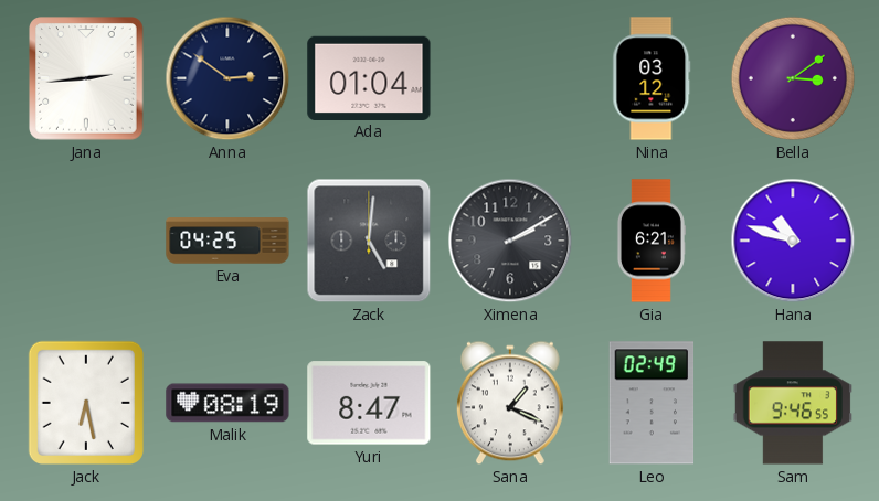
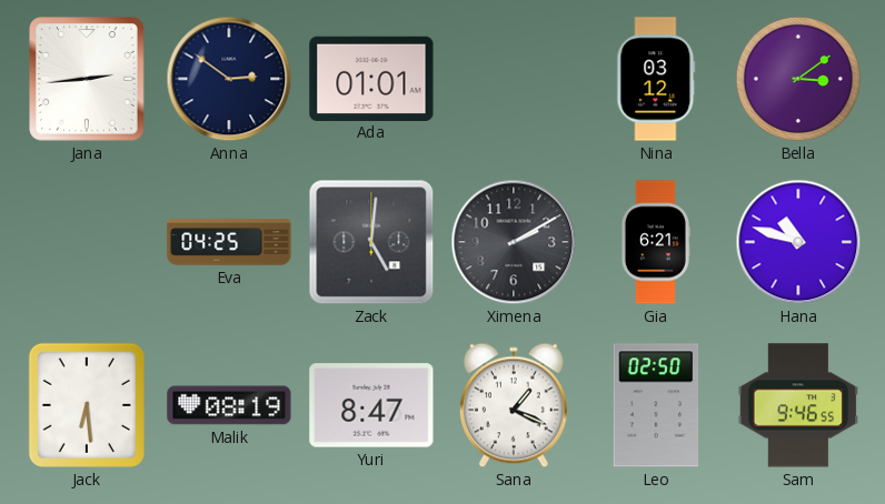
Ada: 01:04 -> 01:01
Jack: 6:28 -> 6:29
Leo: 02:49 -> 02:50
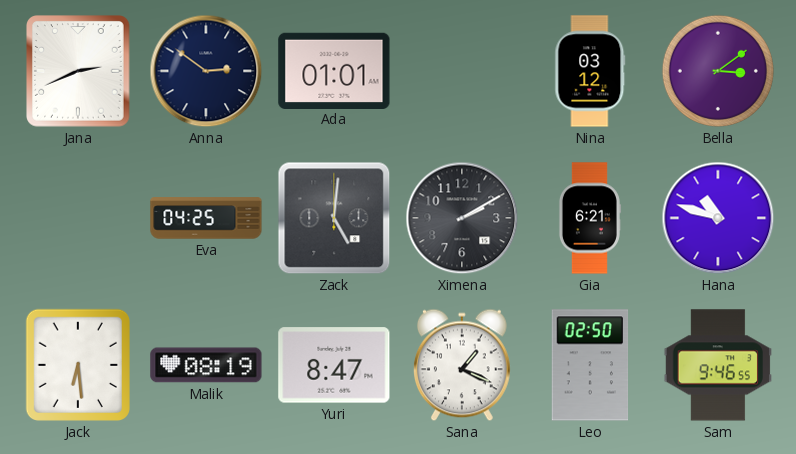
Jana: 2:44 -> 2:41
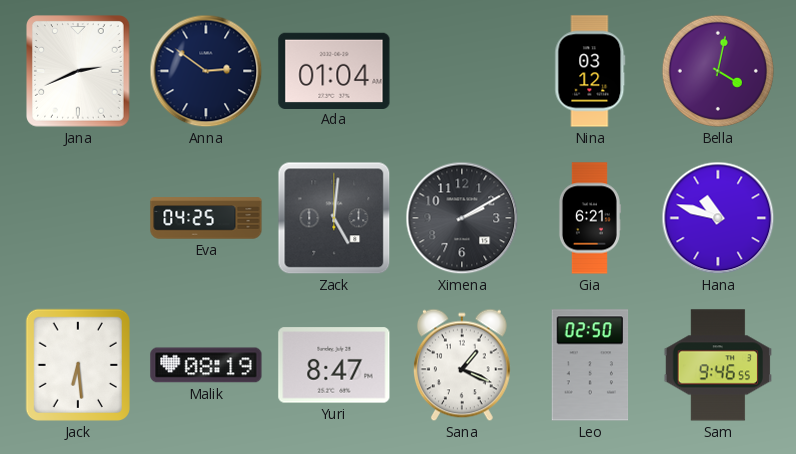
Ada: 01:01 -> 01:04
Bella: 3:09 -> 4:02
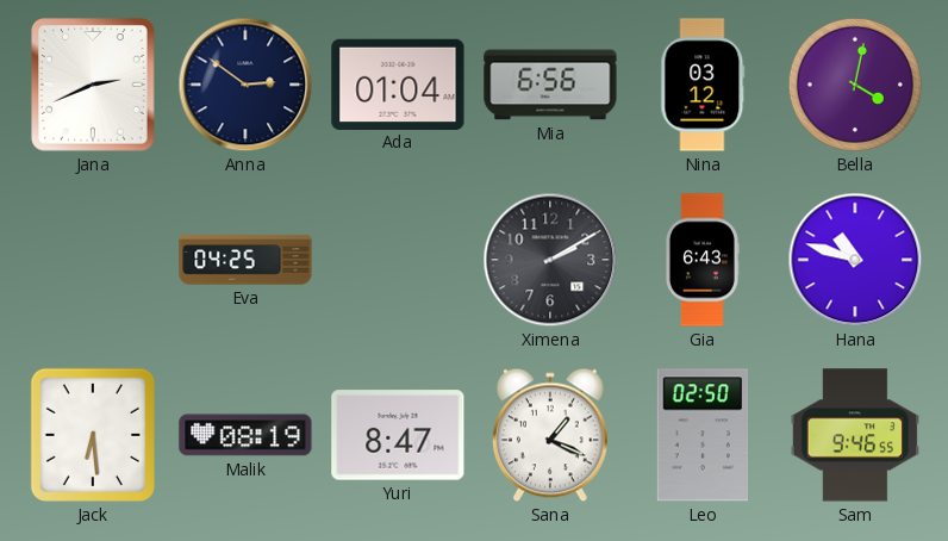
Mia: none -> 6:56
Zack: 5:01 -> none
Gia: 6:21 -> 6:43
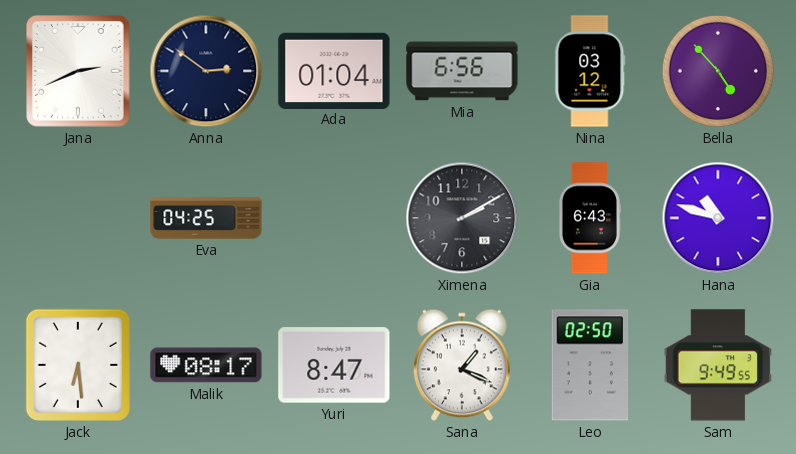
Bella: 4:02 -> 4:53
Malik: 08:19 -> 08:17
Sam: 9:46 -> 9:49
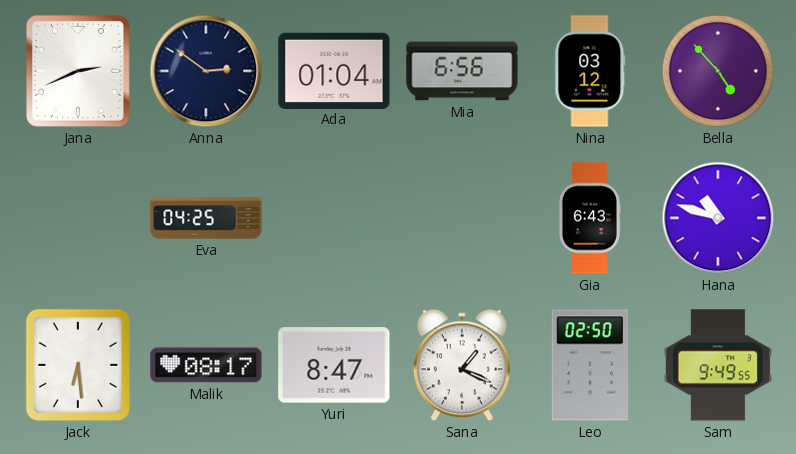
Ximena: 2:10 -> none
